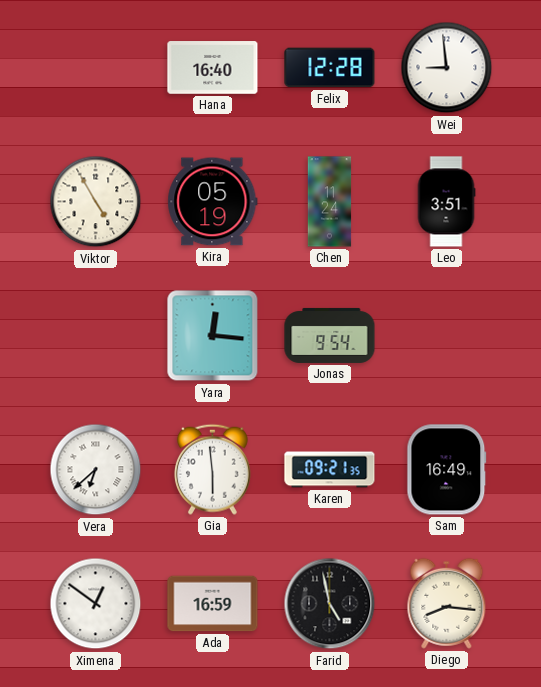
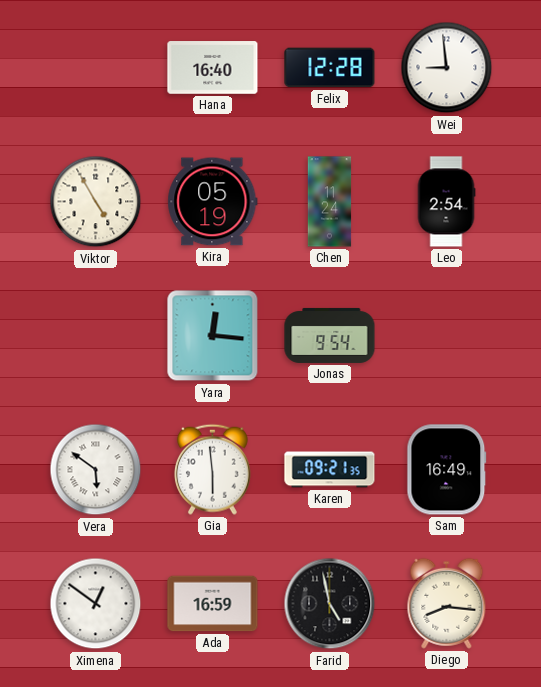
Leo: 3:51 -> 2:54
Vera: 6:38 -> 5:51
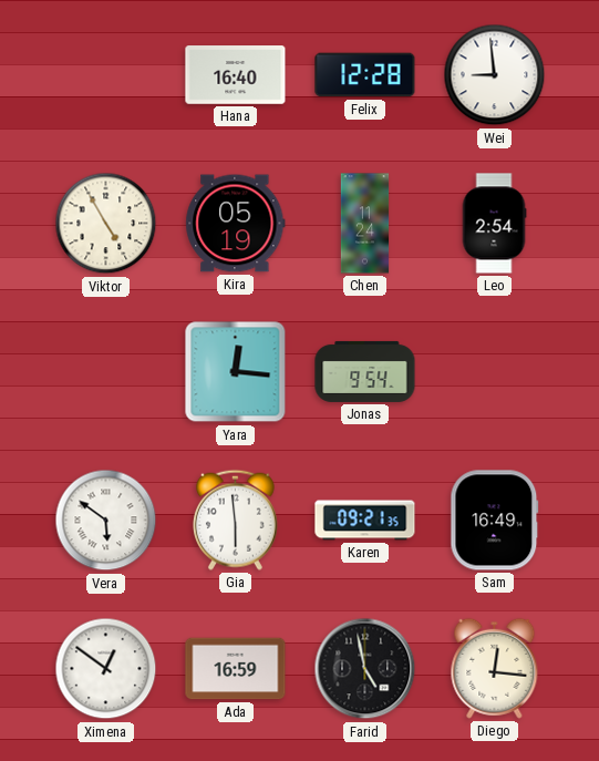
Diego: 8:16 -> 12:16
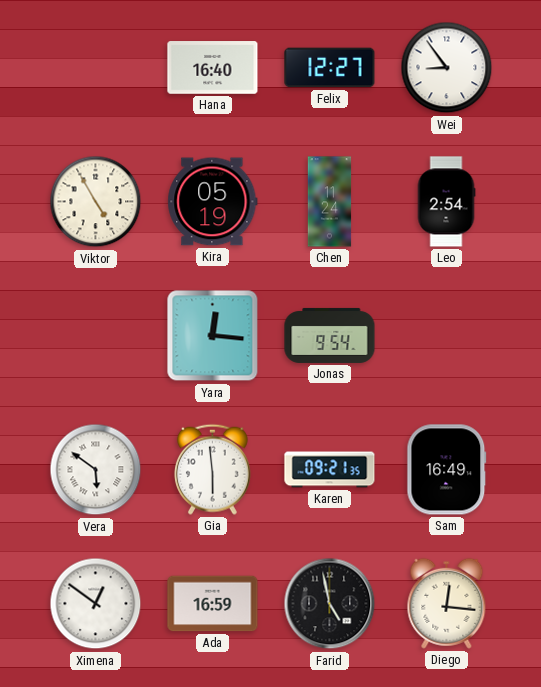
Felix: 12:28 -> 12:27
Wei: 8:59 -> 8:54
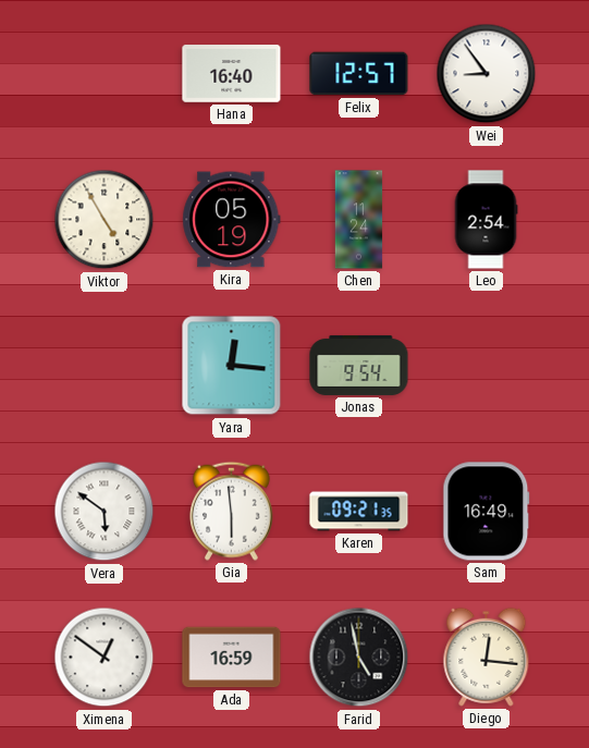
Felix: 12:27 -> 12:57
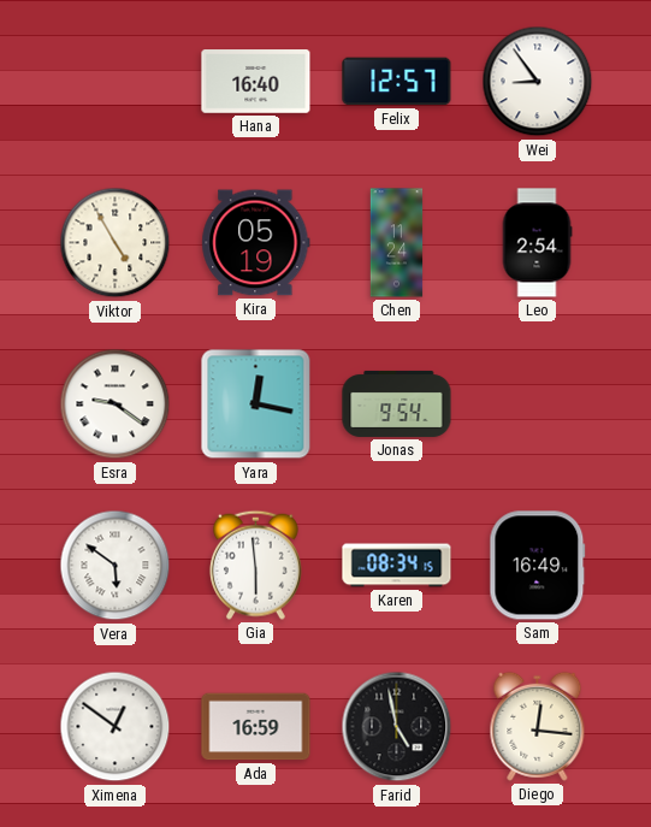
Esra: none -> 9:21
Yara: 12:16 -> 12:17
Karen: 09:21 -> 08:34
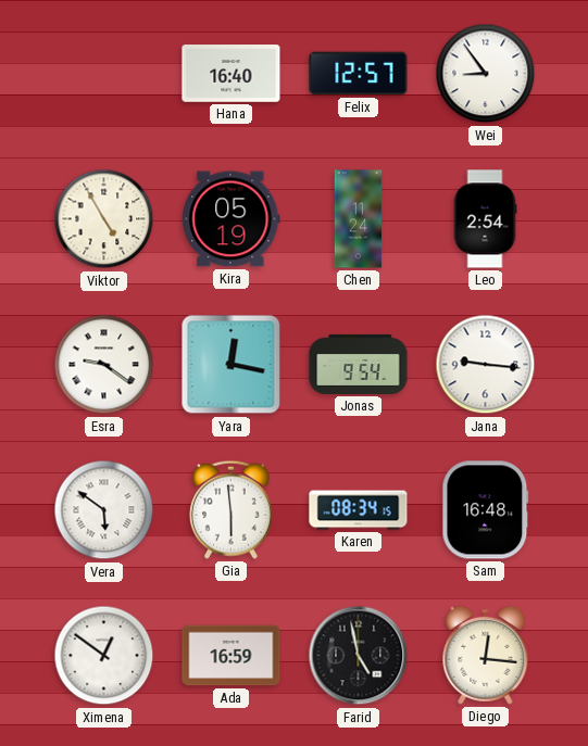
Jana: none -> 9:16
Sam: 16:49 -> 16:48
